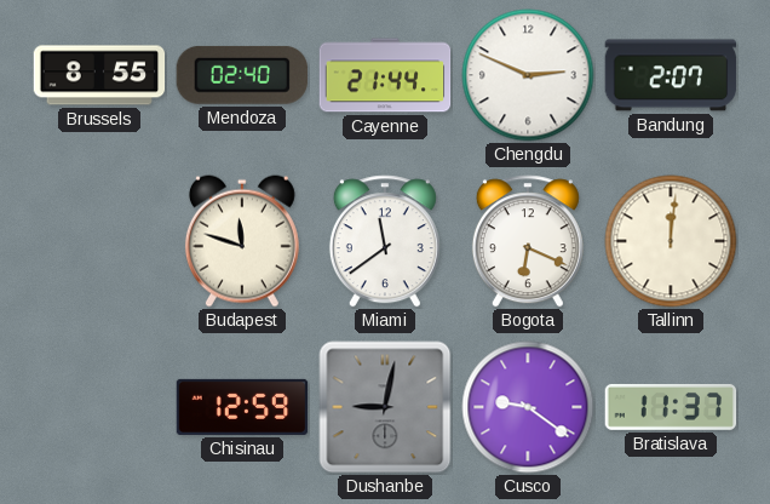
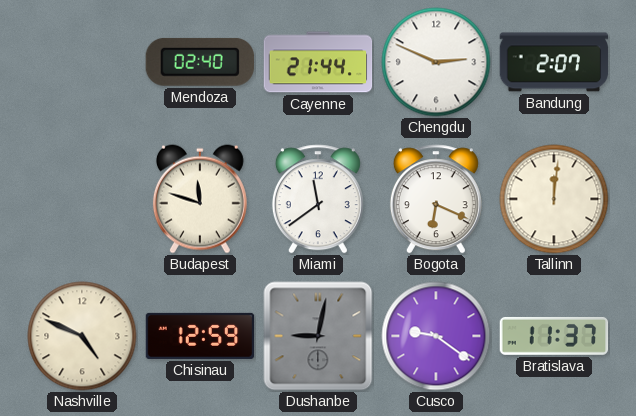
Brussels: 8:55 -> none
Nashville: none -> 4:49
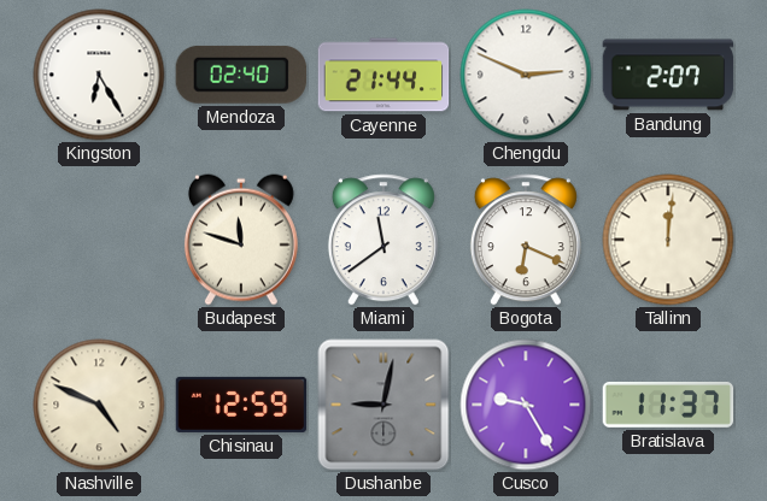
Kingston: none -> 6:25
Cusco: 9:21 -> 9:25
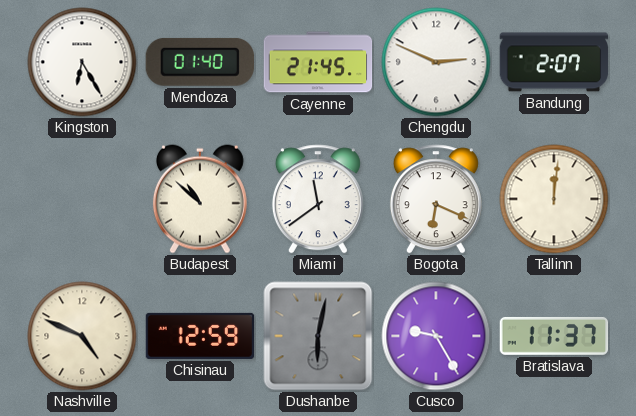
Mendoza: 02:40 -> 01:40
Cayenne: 21:44 -> 21:45
Budapest: 11:48 -> 10:52
Dushanbe: 9:02 -> 6:02
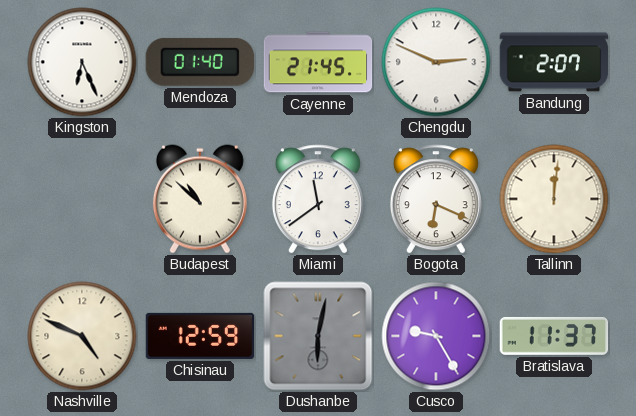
Kingston: 6:25 -> 6:26
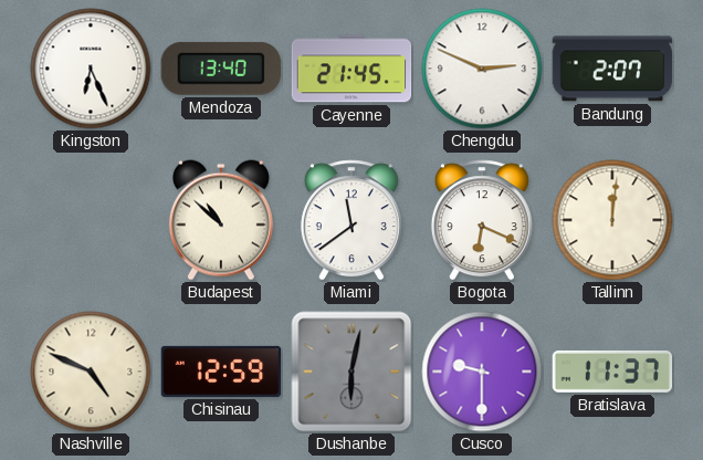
Mendoza: 01:40 -> 13:40
Cusco: 9:25 -> 9:30
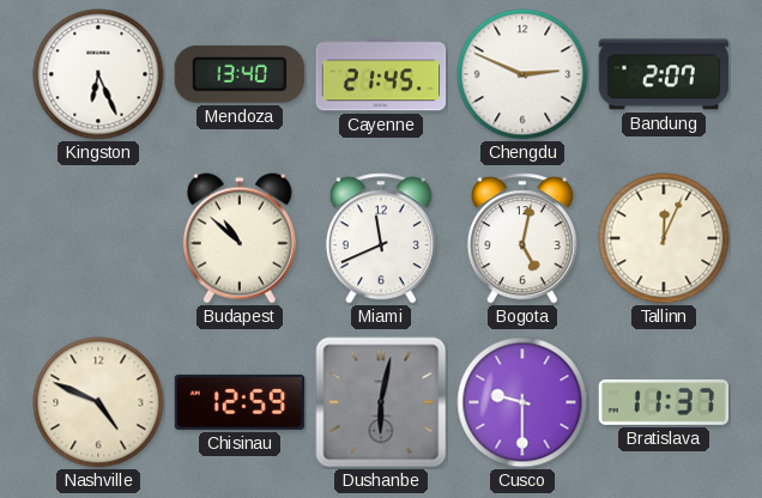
Miami: 11:39 -> 11:41
Bogota: 6:19 -> 5:02
Tallinn: 12:01 -> 12:04
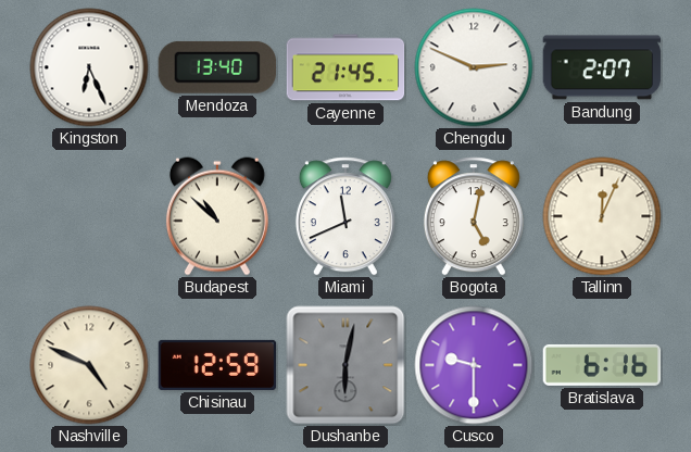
Bratislava: 11:37 -> 6:16
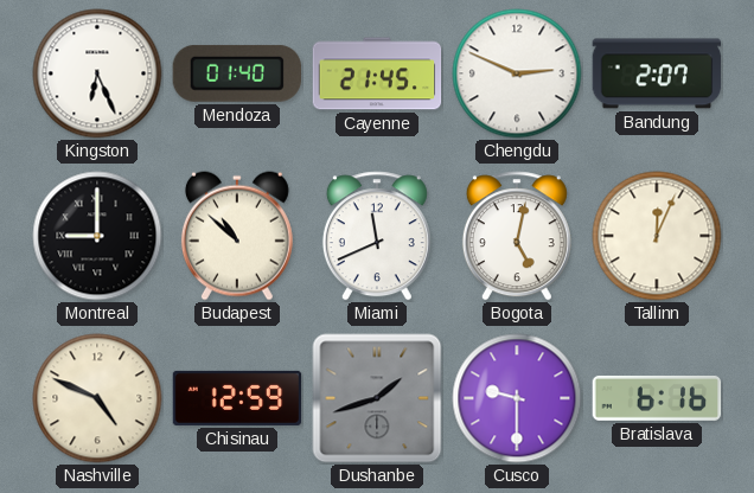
Mendoza: 13:40 -> 01:40
Montreal: none -> 9:00
Dushanbe: 6:02 -> 1:42
